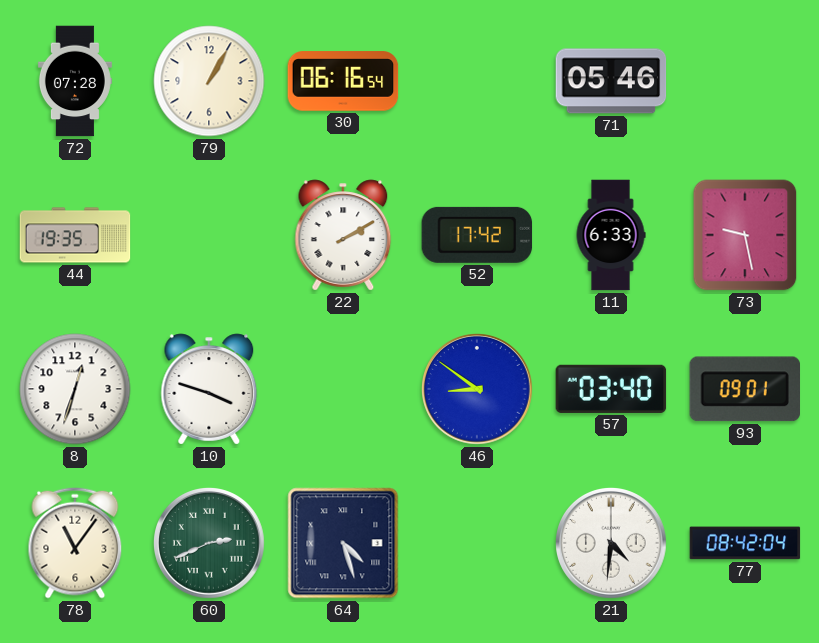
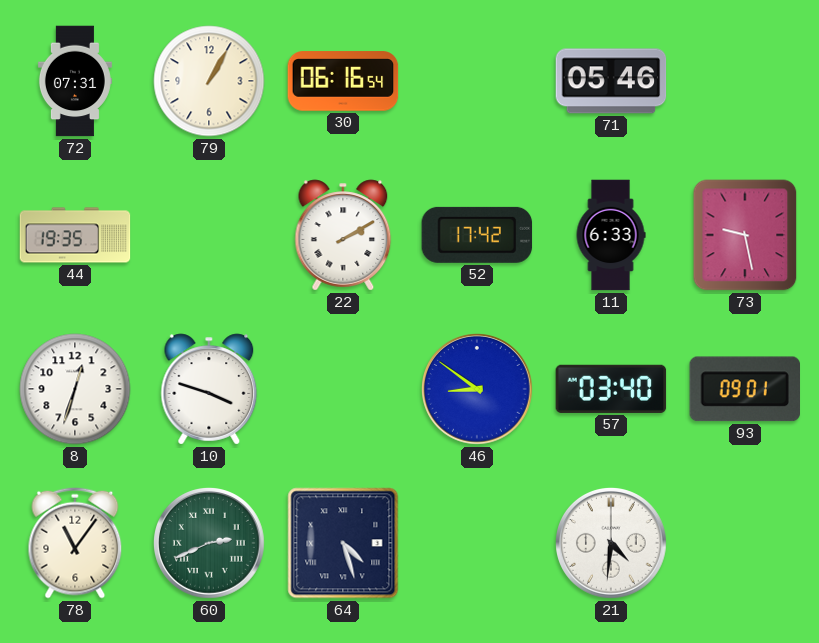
72: 07:28 -> 07:31
77: 08:42 -> none
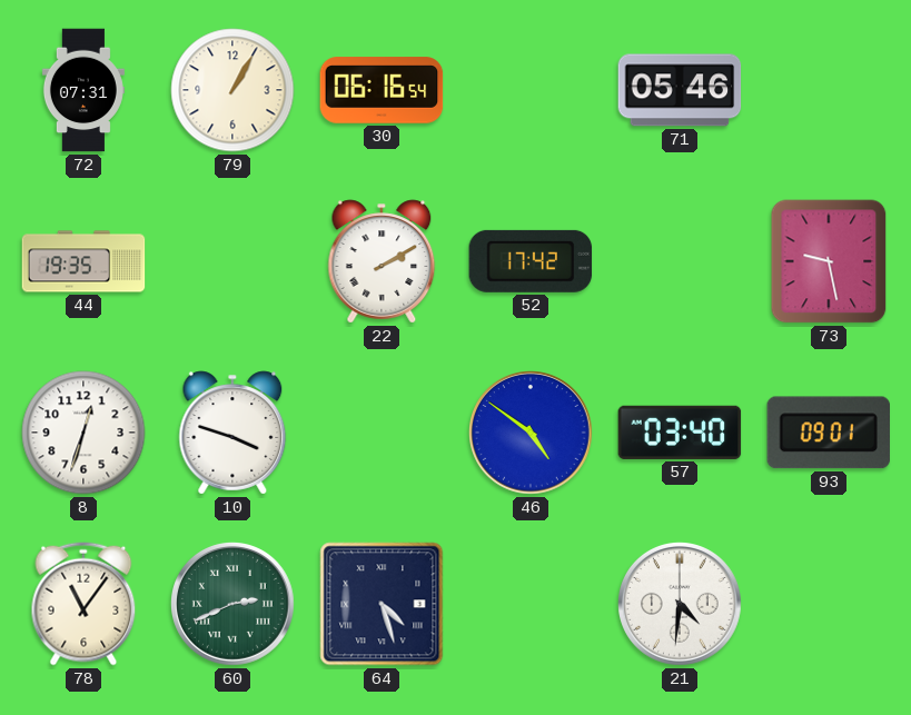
11: 6:33 -> none
46: 8:51 -> 4:51
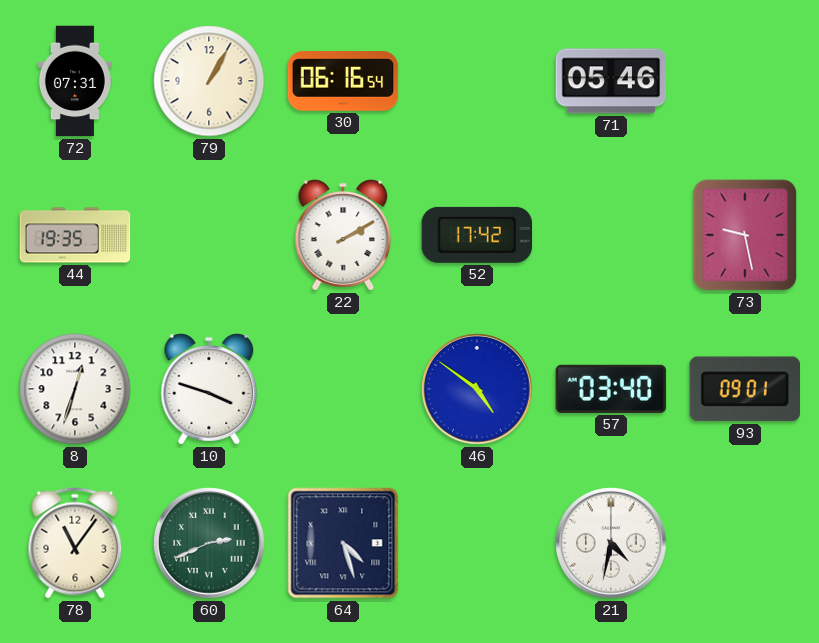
21: 4:31 -> 4:32
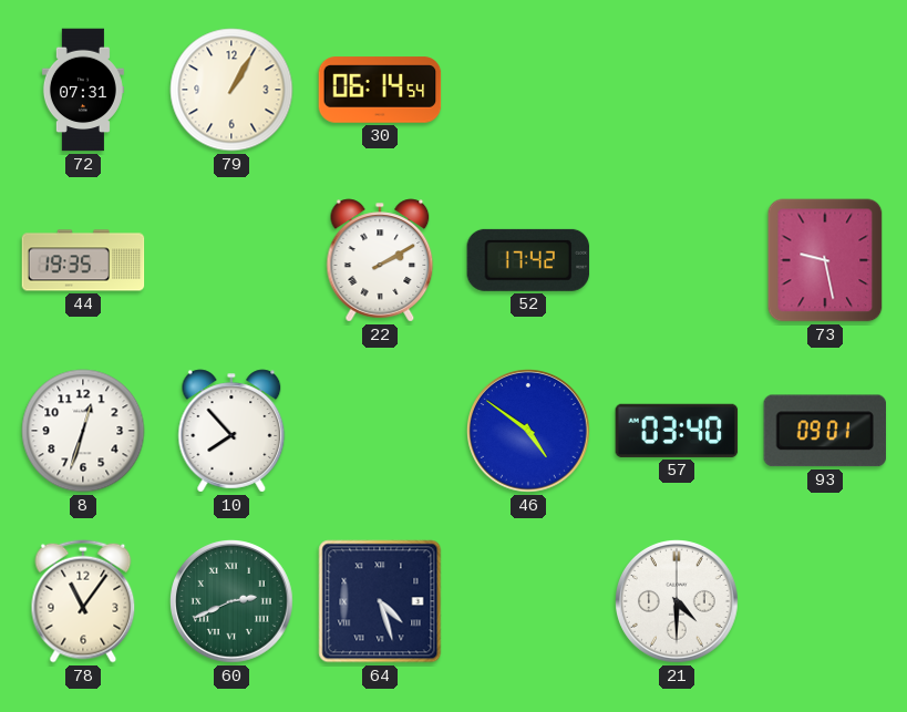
30: 06:16 -> 06:14
71: 05:46 -> none
10: 3:48 -> 7:53
21: 4:32 -> 4:30
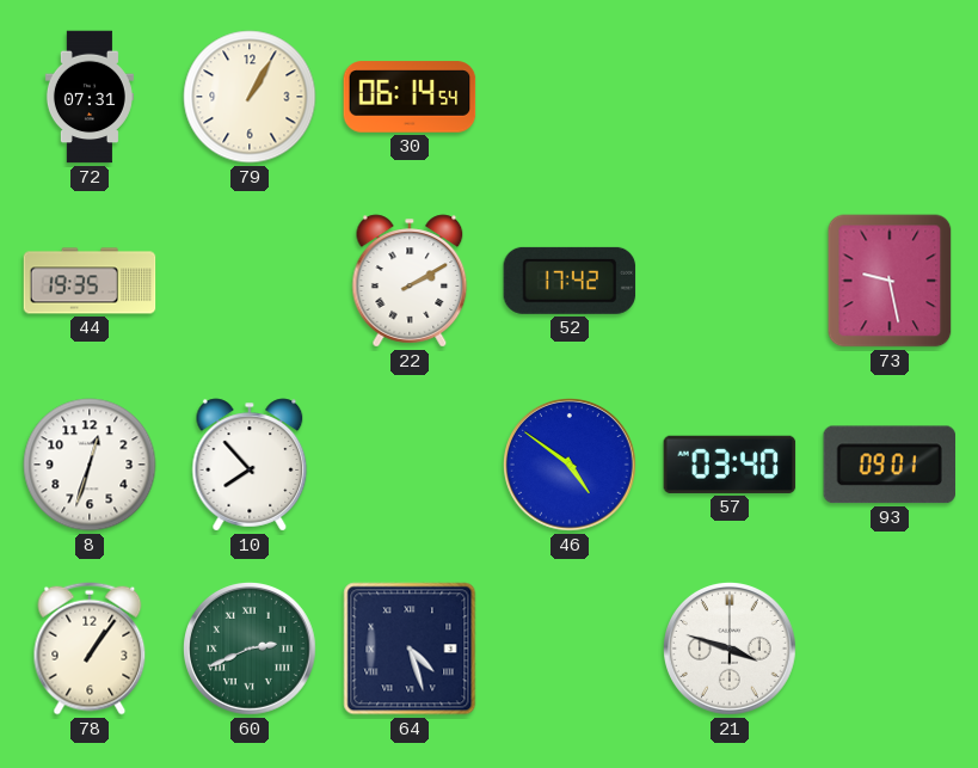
78: 11:06 -> 1:06
21: 4:30 -> 3:48
